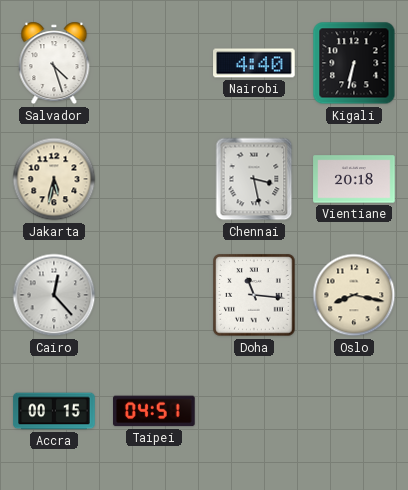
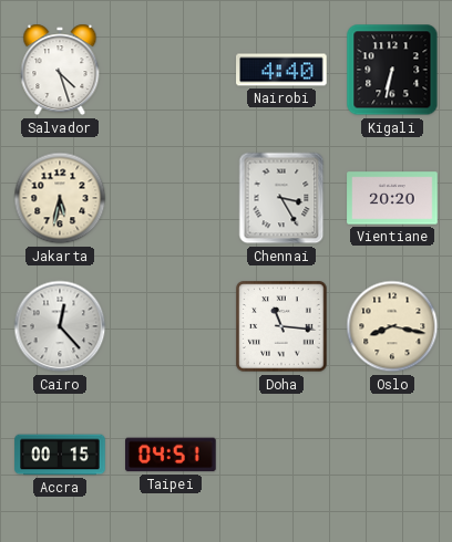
Chennai: 3:28 -> 3:25
Vientiane: 20:18 -> 20:20
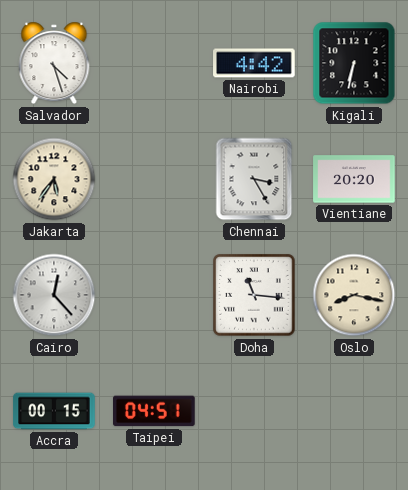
Nairobi: 4:40 -> 4:42
Jakarta: 5:32 -> 5:36
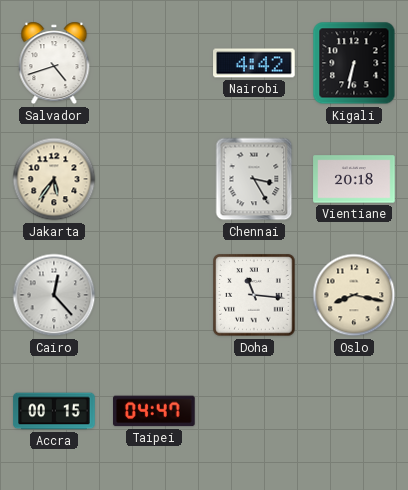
Salvador: 4:27 -> 4:42
Vientiane: 20:20 -> 20:18
Taipei: 04:51 -> 04:47
